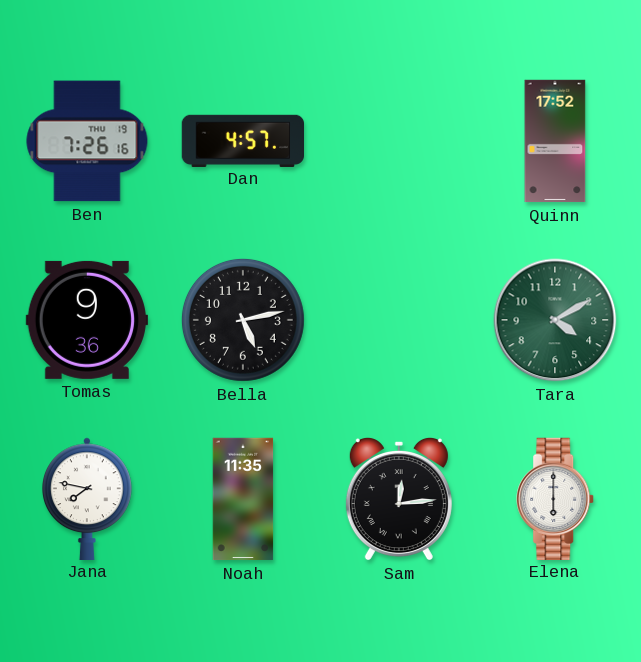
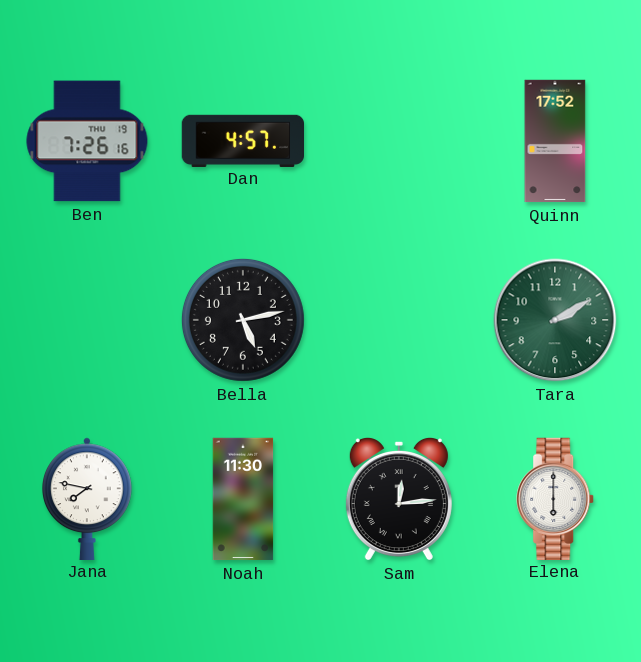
Tomas: 9:36 -> none
Tara: 4:10 -> 2:10
Noah: 11:35 -> 11:30
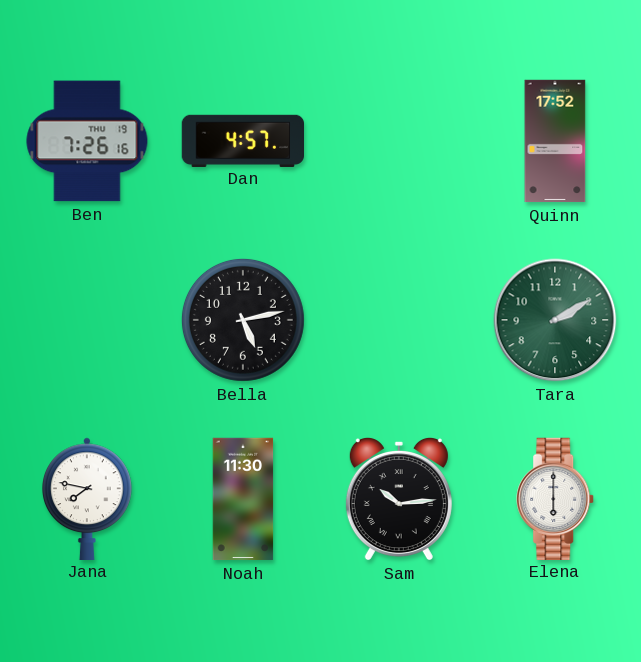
Sam: 12:14 -> 10:14
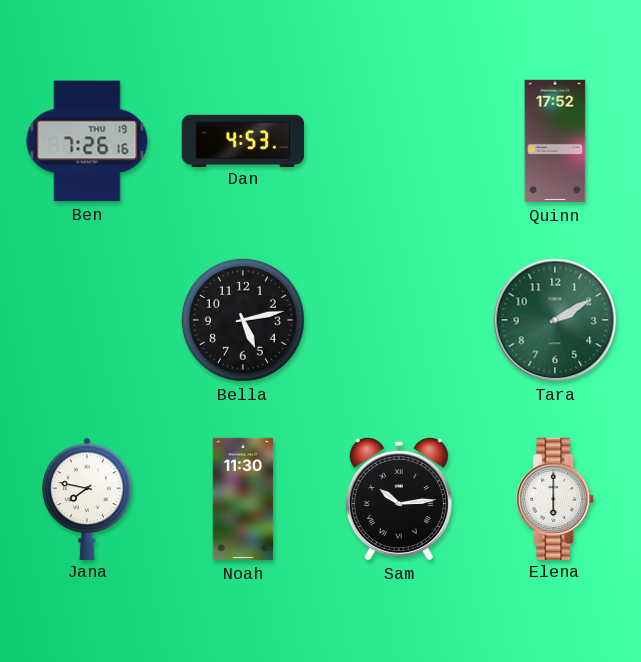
Dan: 4:57 -> 4:53
